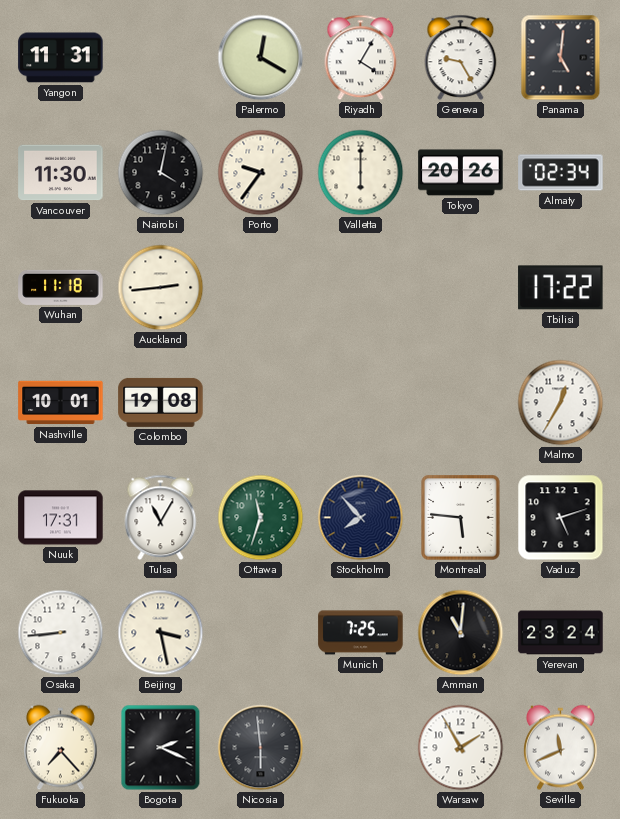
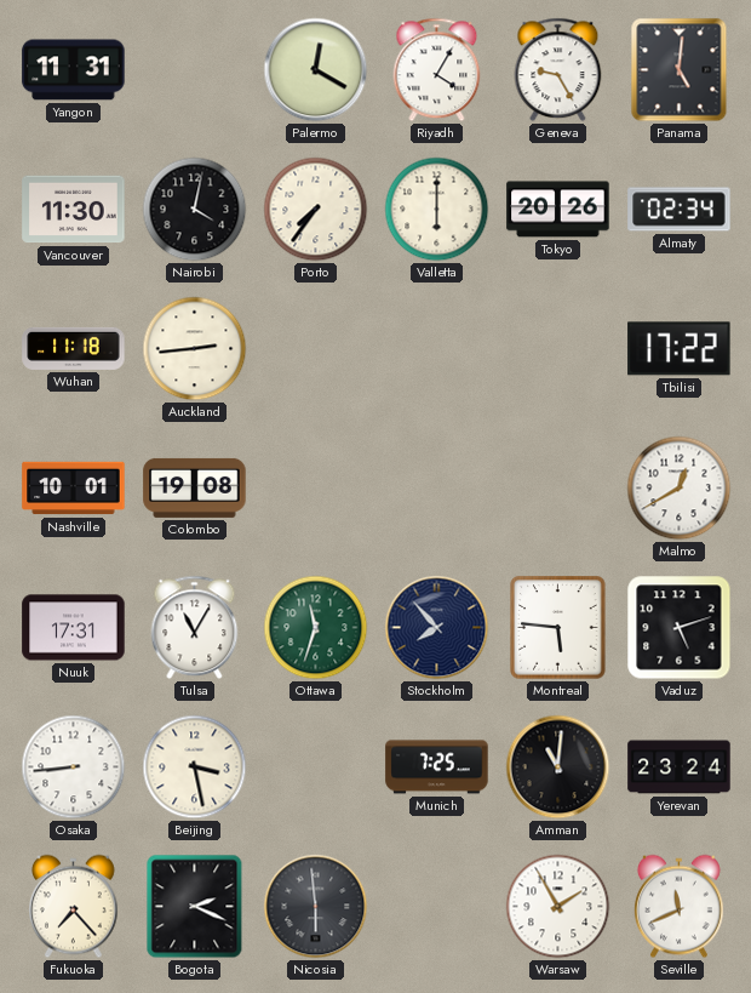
Porto: 9:36 -> 7:36
Malmo: 12:35 -> 12:40
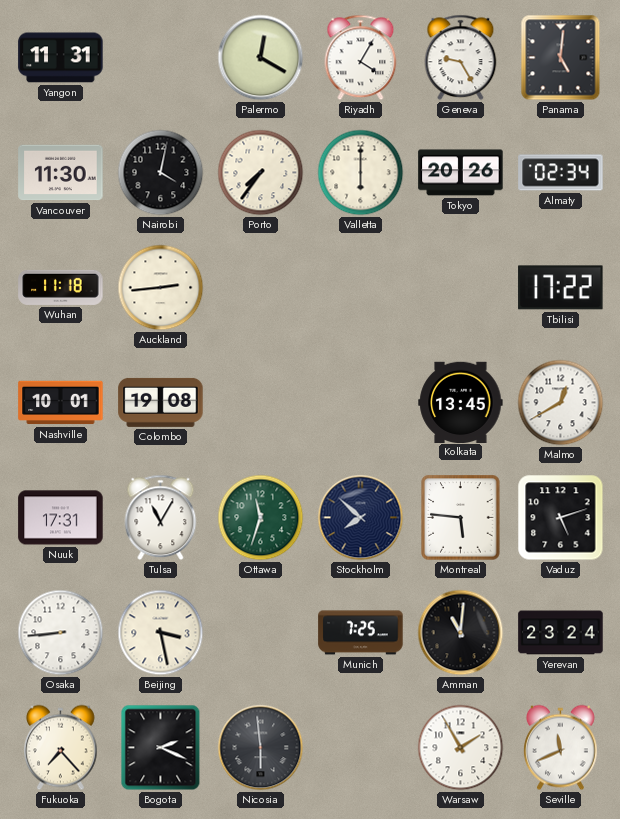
Kolkata: none -> 13:45
Stockholm: 7:53 -> 7:52
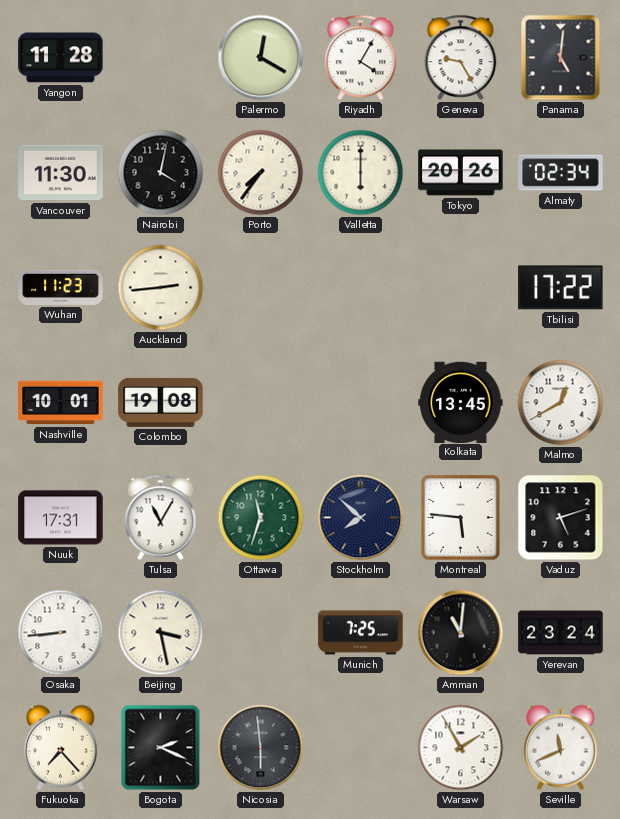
Yangon: 11:31 -> 11:28
Wuhan: 11:18 -> 11:23
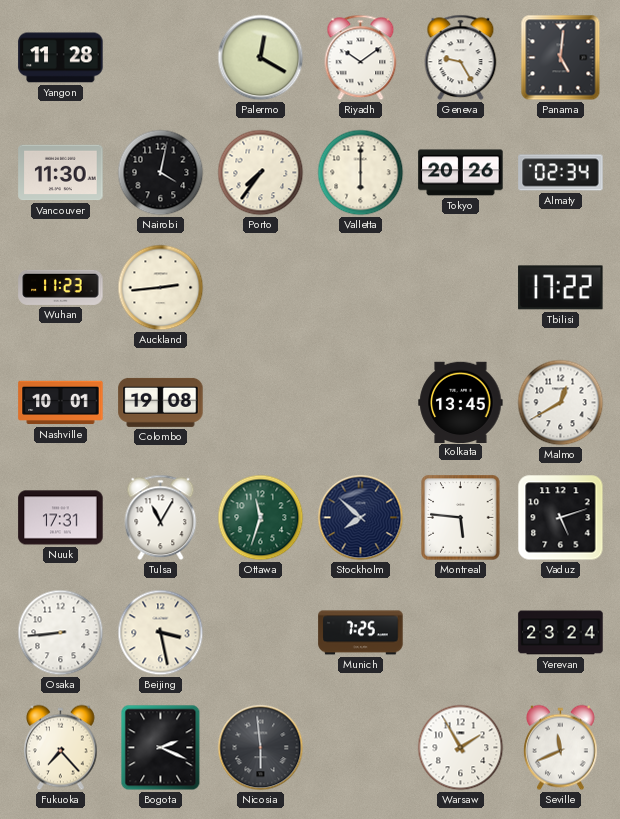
Riyadh: 4:05 -> 10:09
Amman: 11:01 -> none
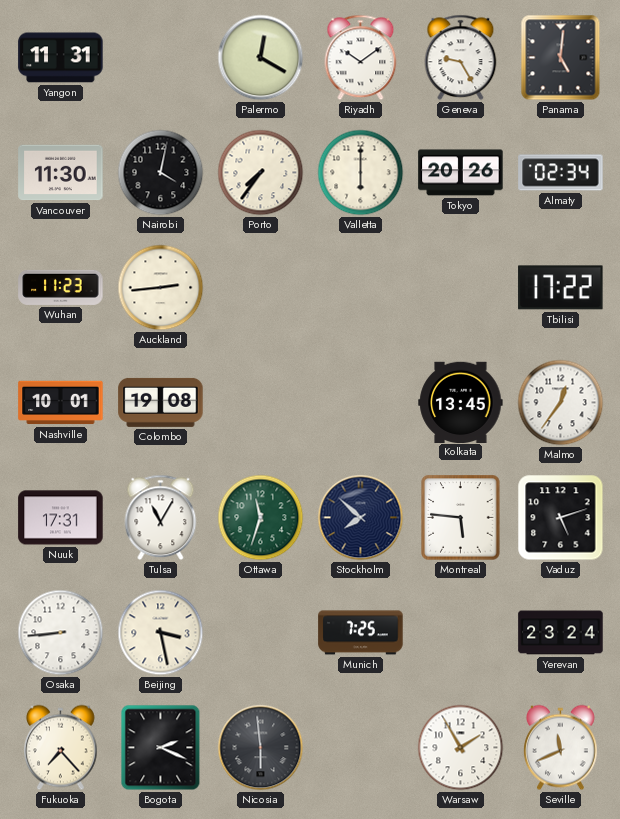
Yangon: 11:28 -> 11:31
Malmo: 12:40 -> 12:36
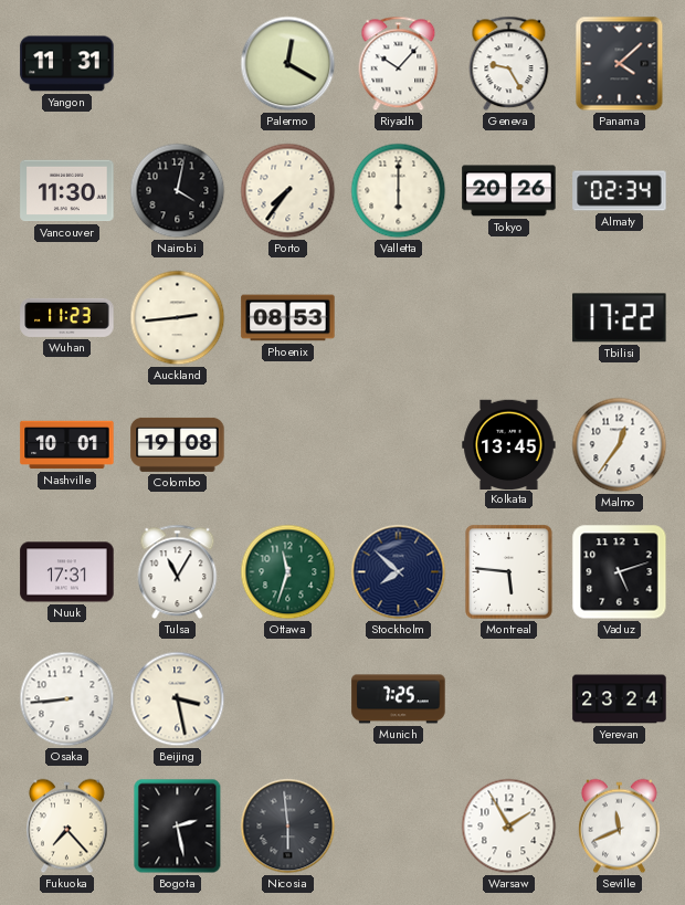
Riyadh: 10:09 -> 10:07
Panama: 5:01 -> 4:08
Phoenix: none -> 08:53
Bogota: 2:19 -> 2:28
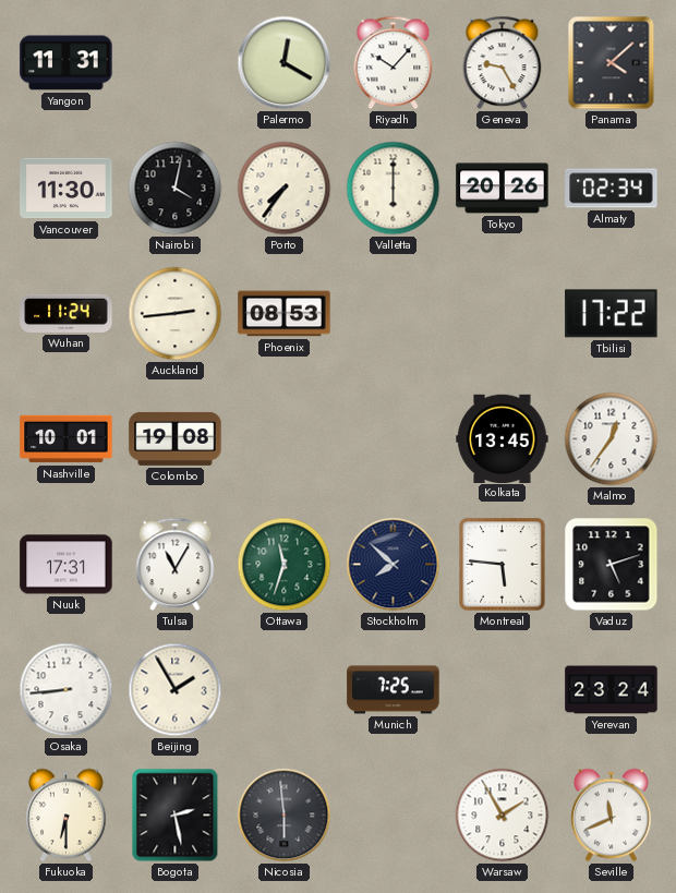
Wuhan: 11:23 -> 11:24
Beijing: 3:28 -> 1:55
Fukuoka: 7:23 -> 6:30
